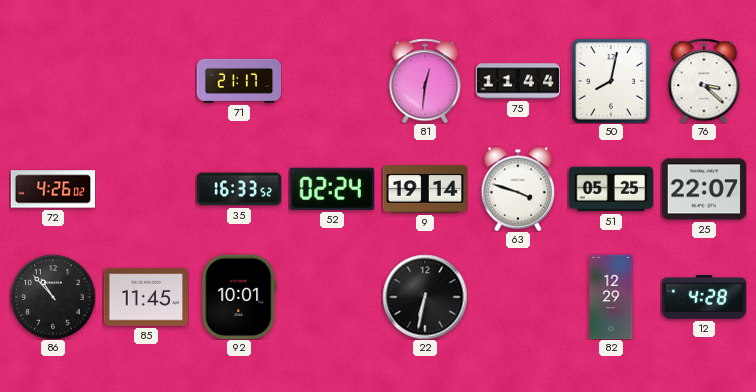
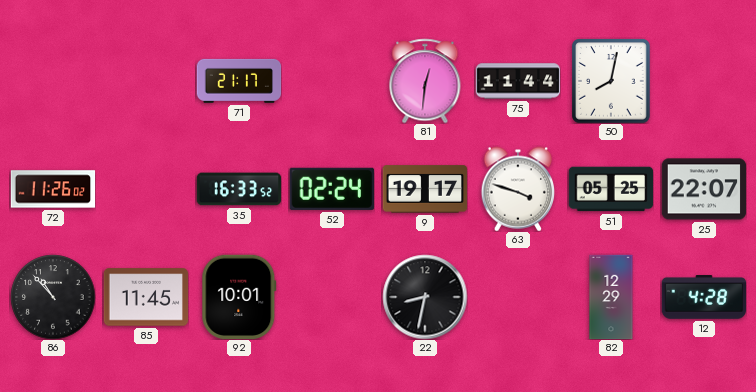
76: 3:22 -> none
72: 4:26 -> 11:26
9: 19:14 -> 19:17
22: 6:32 -> 8:32
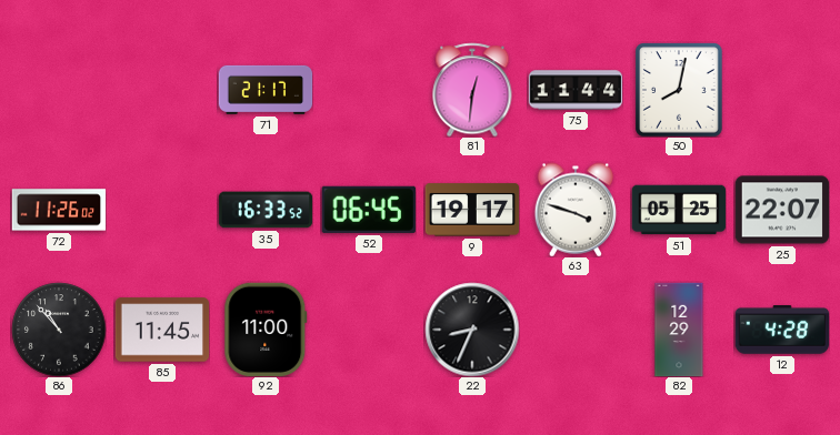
52: 02:24 -> 06:45
92: 10:01 -> 11:00
22: 8:32 -> 8:34
